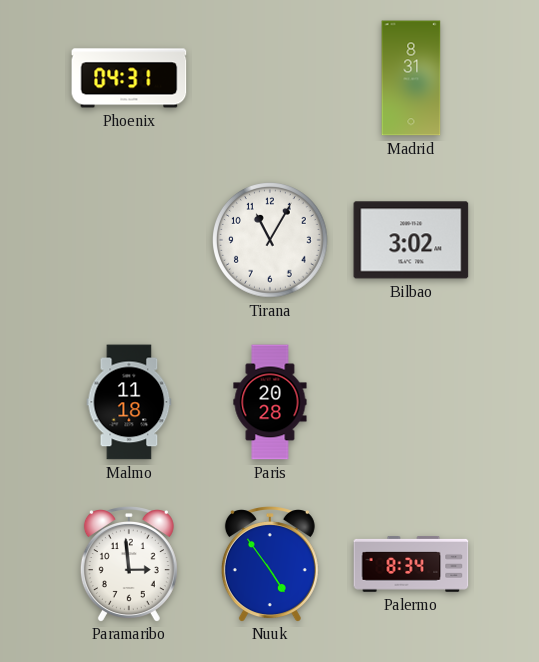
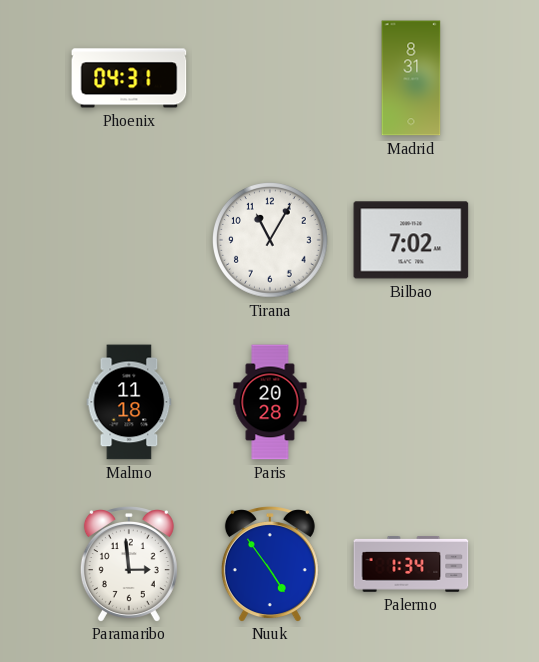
Bilbao: 3:02 -> 7:02
Palermo: 8:34 -> 1:34
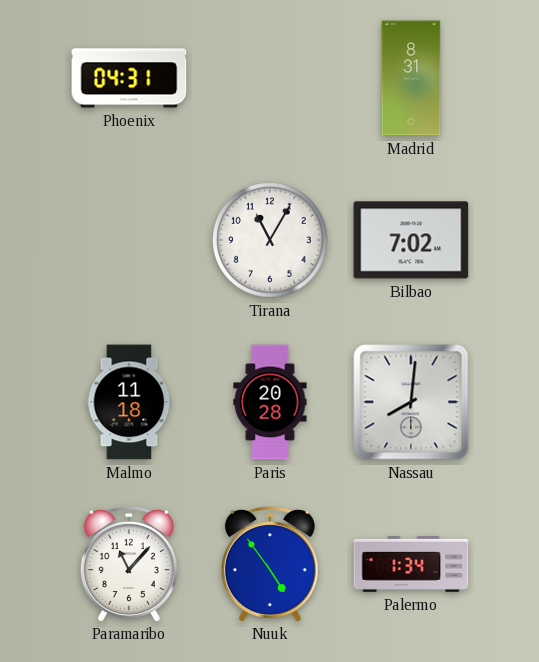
Nassau: none -> 8:01
Paramaribo: 2:59 -> 11:07
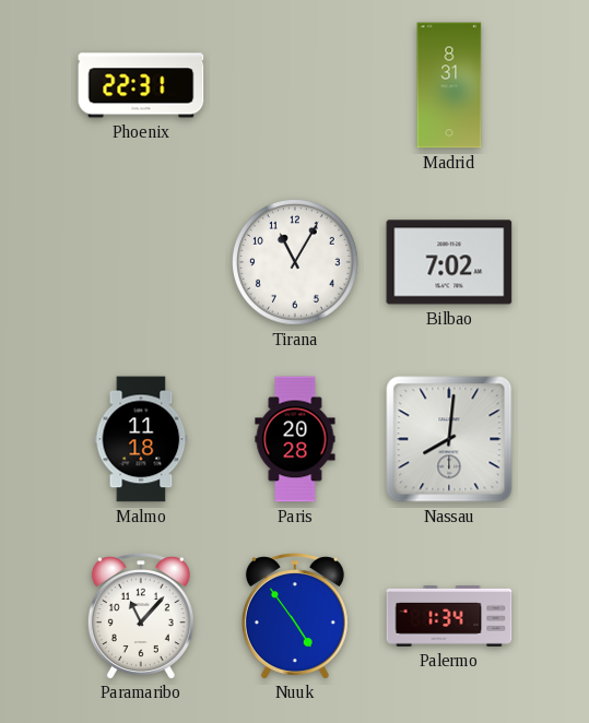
Phoenix: 04:31 -> 22:31
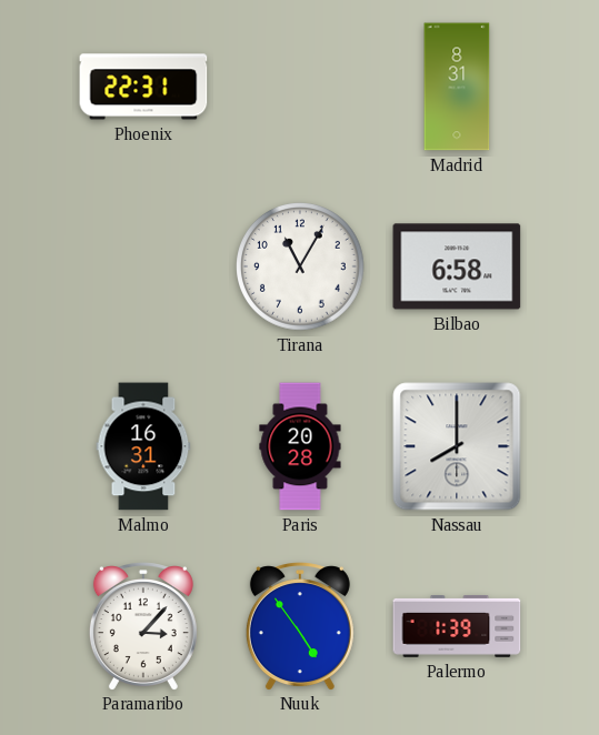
Bilbao: 7:02 -> 6:58
Malmo: 11:18 -> 16:31
Nassau: 8:01 -> 8:00
Paramaribo: 11:07 -> 3:07
Palermo: 1:34 -> 1:39
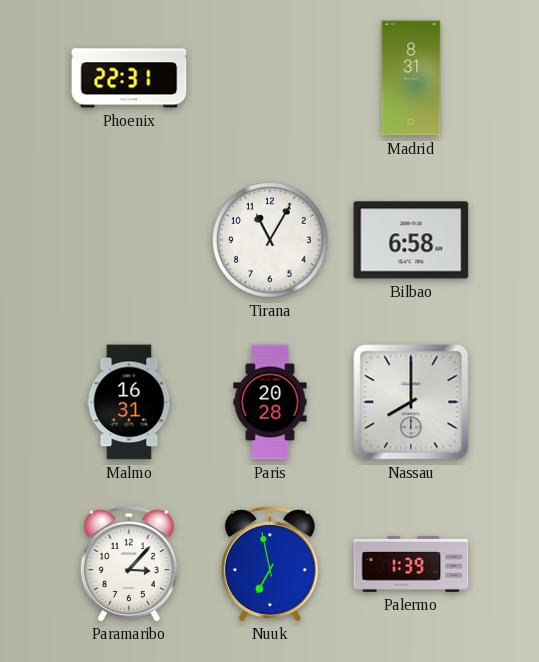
Nuuk: 4:54 -> 6:58
